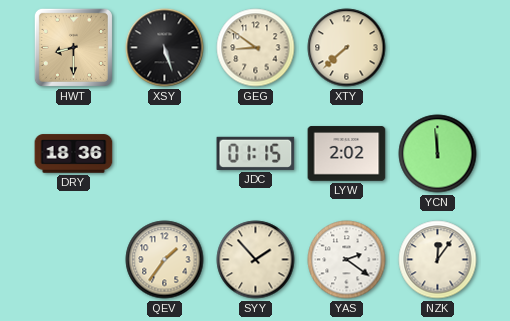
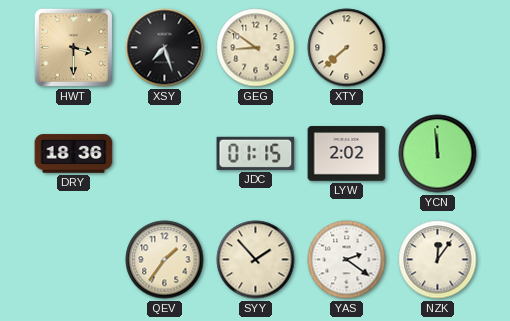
HWT: 8:30 -> 3:30
XSY: 5:27 -> 7:27
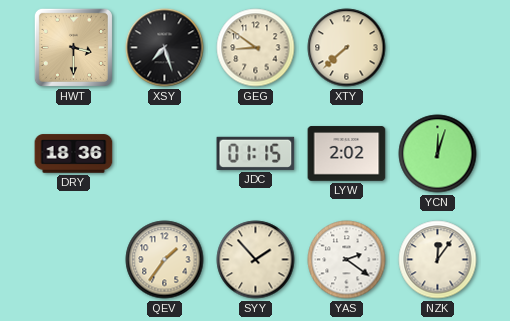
YCN: 11:59 -> 12:03
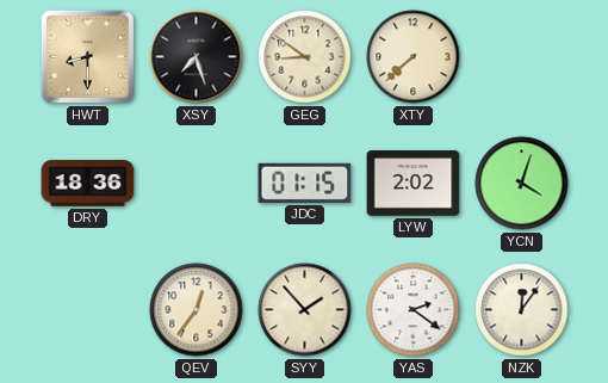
HWT: 3:30 -> 8:30
YCN: 12:03 -> 4:03
QEV: 1:36 -> 12:36
